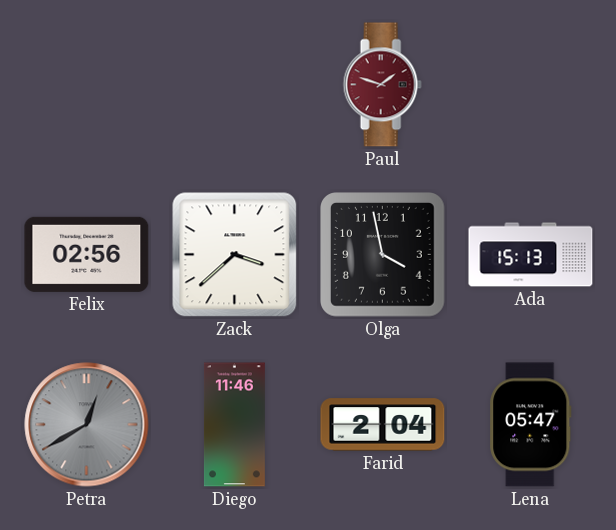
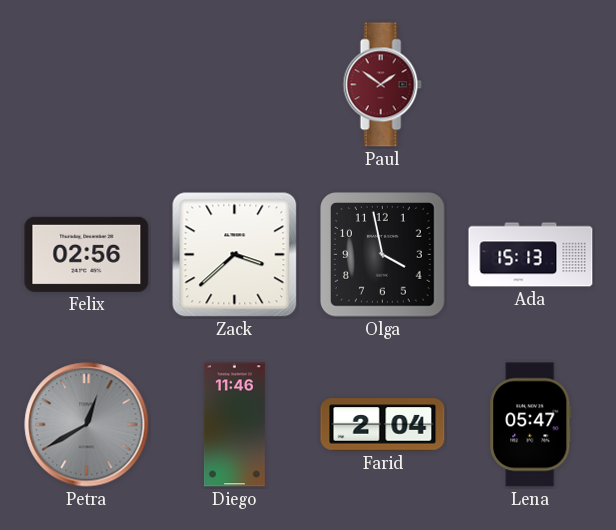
Paul: 1:48 -> 1:51
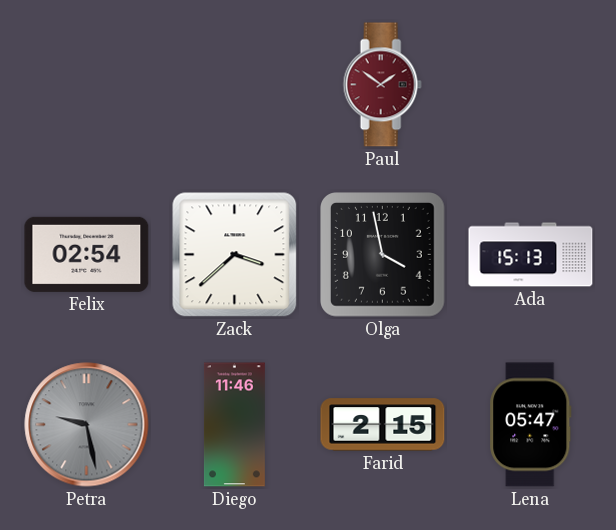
Felix: 02:56 -> 02:54
Petra: 12:40 -> 9:28
Farid: 2:04 -> 2:15
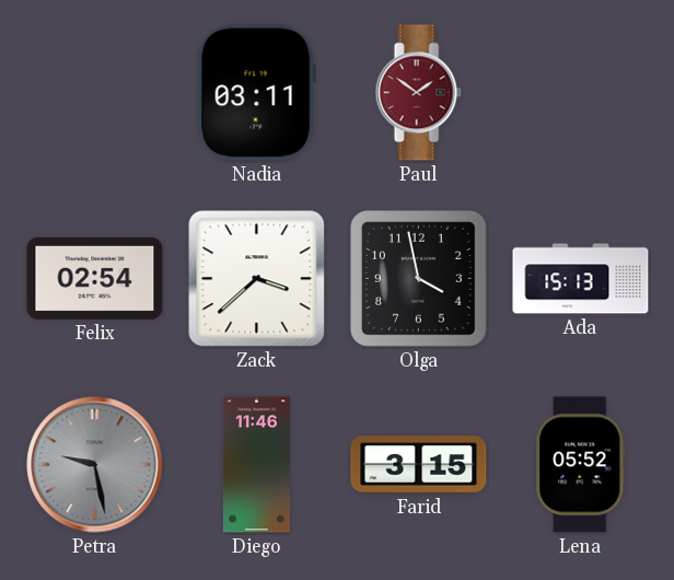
Nadia: none -> 03:11
Farid: 2:15 -> 3:15
Lena: 05:47 -> 05:52
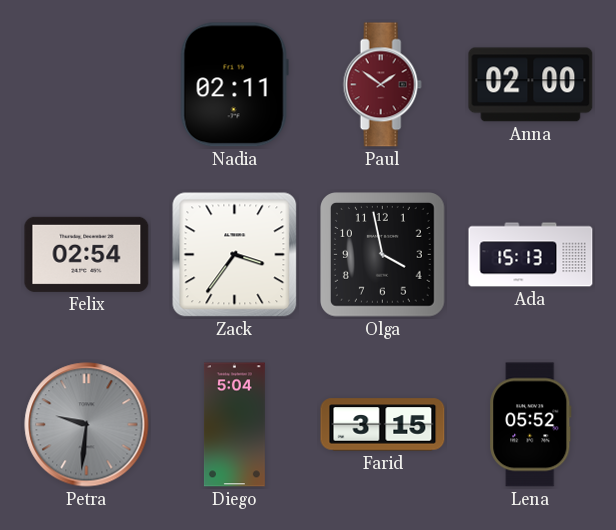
Nadia: 03:11 -> 02:11
Anna: none -> 02:00
Zack: 3:38 -> 3:36
Petra: 9:28 -> 9:31
Diego: 11:46 -> 5:04
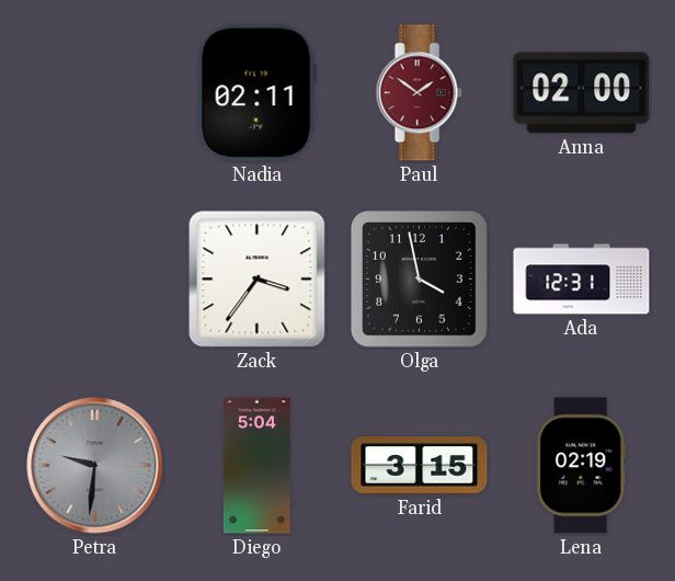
Felix: 02:54 -> none
Ada: 15:13 -> 12:31
Lena: 05:52 -> 02:19
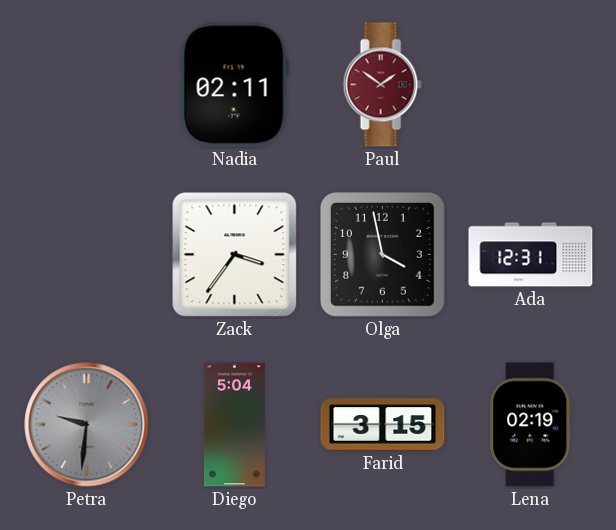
Anna: 02:00 -> none
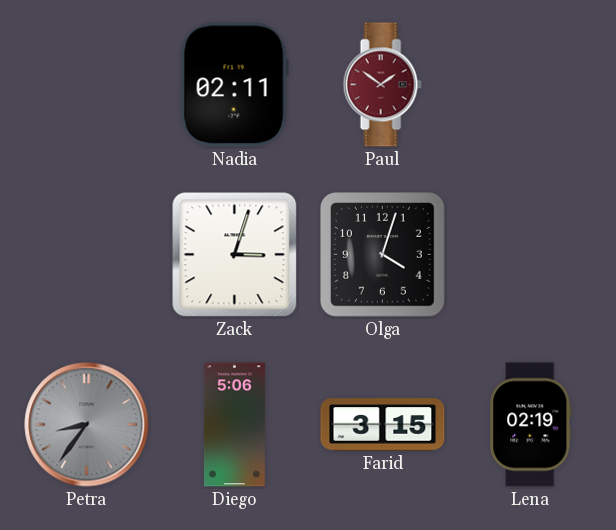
Zack: 3:36 -> 3:03
Olga: 3:58 -> 4:03
Ada: 12:31 -> none
Petra: 9:31 -> 8:36
Diego: 5:04 -> 5:06
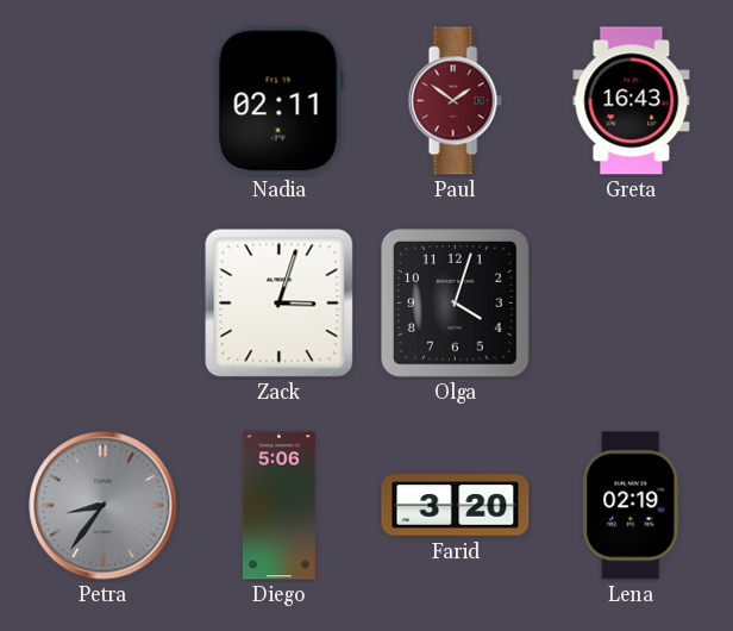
Greta: none -> 16:43
Farid: 3:15 -> 3:20
